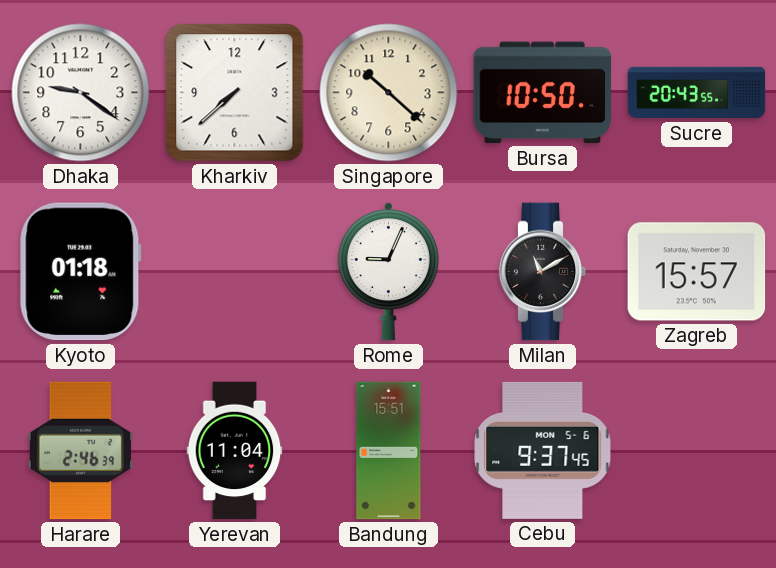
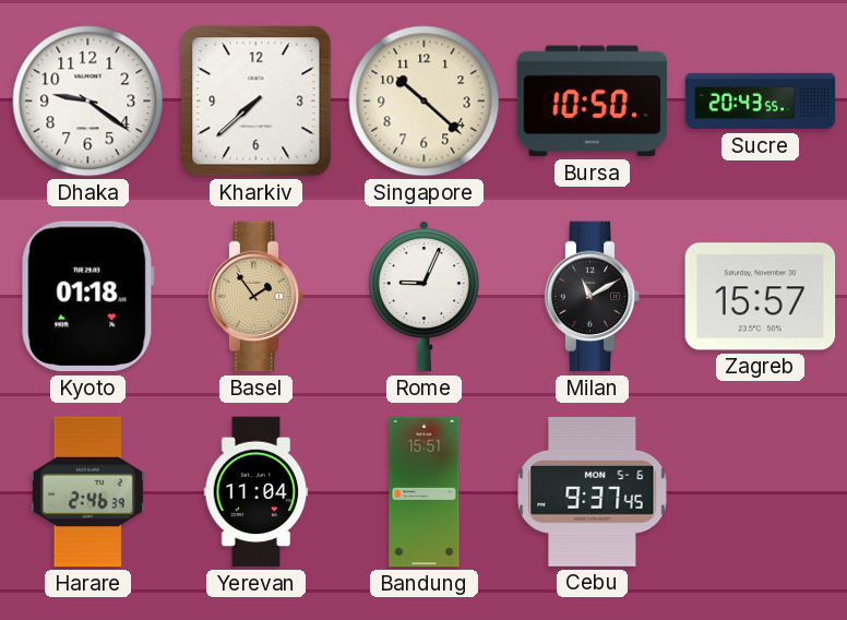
Basel: none -> 1:54
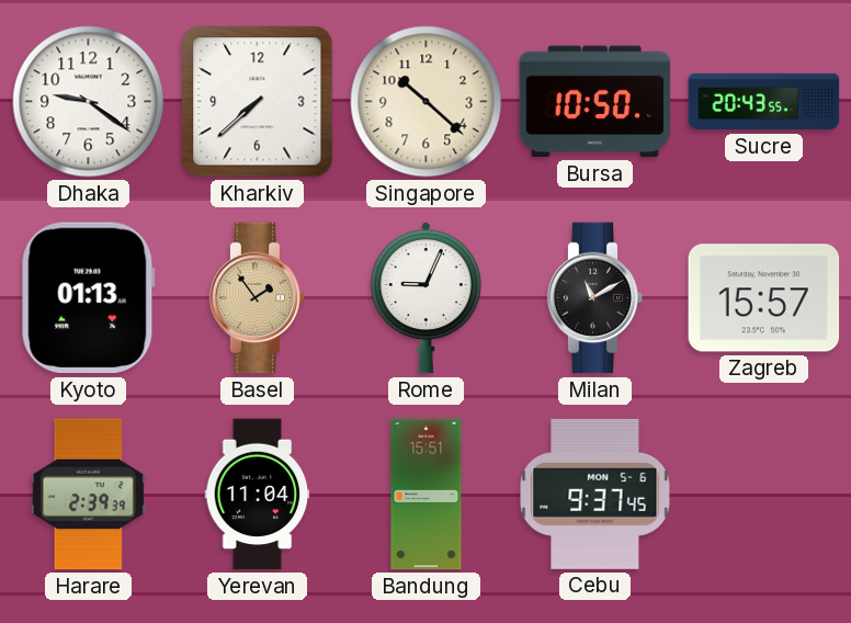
Kyoto: 01:18 -> 01:13
Harare: 2:46 -> 2:39
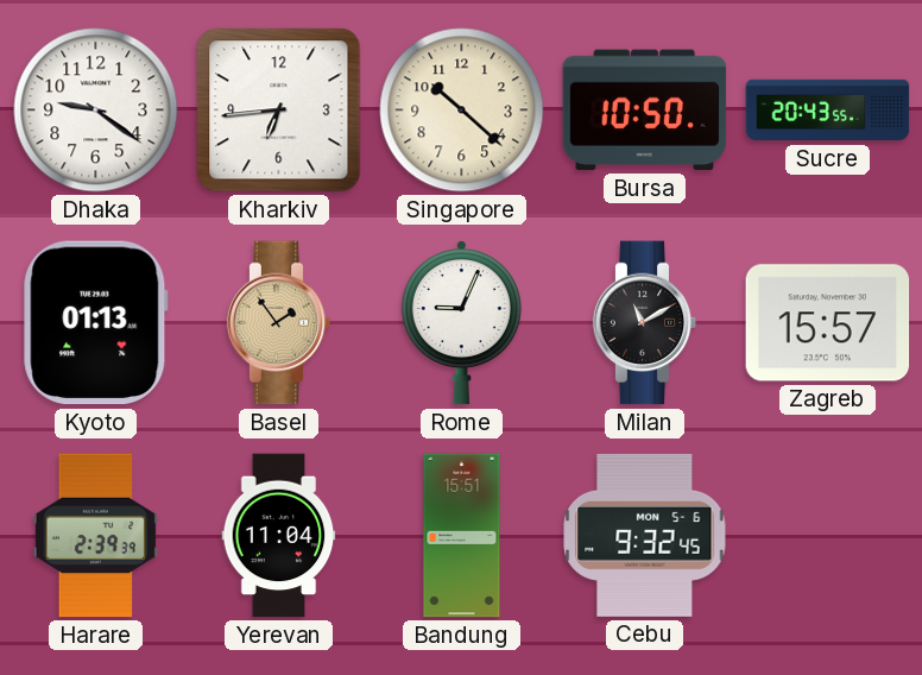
Kharkiv: 7:38 -> 6:44
Cebu: 9:37 -> 9:32
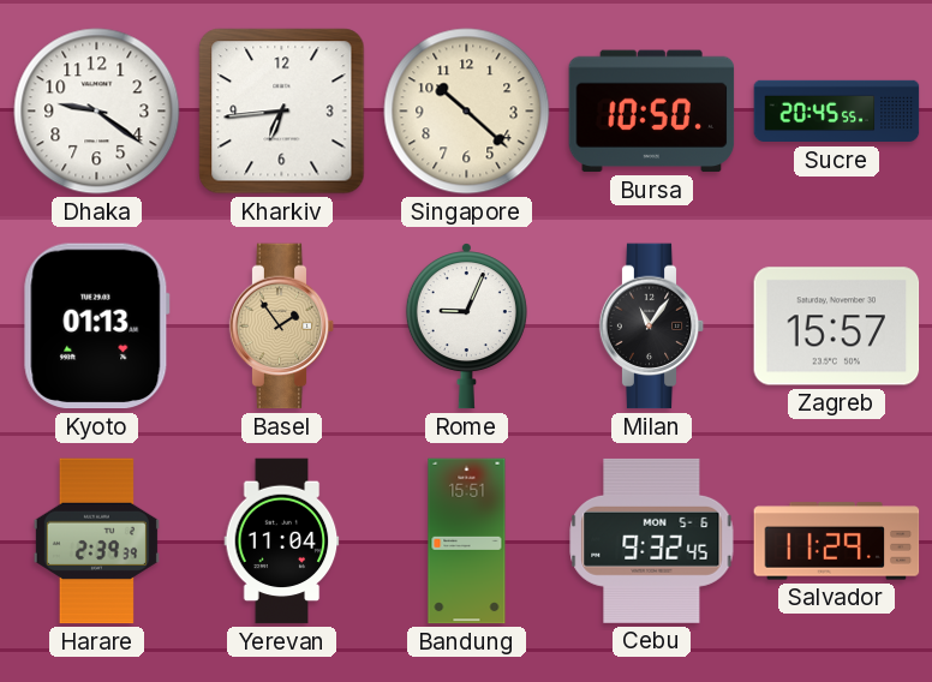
Sucre: 20:43 -> 20:45
Milan: 11:10 -> 11:06
Salvador: none -> 11:29
